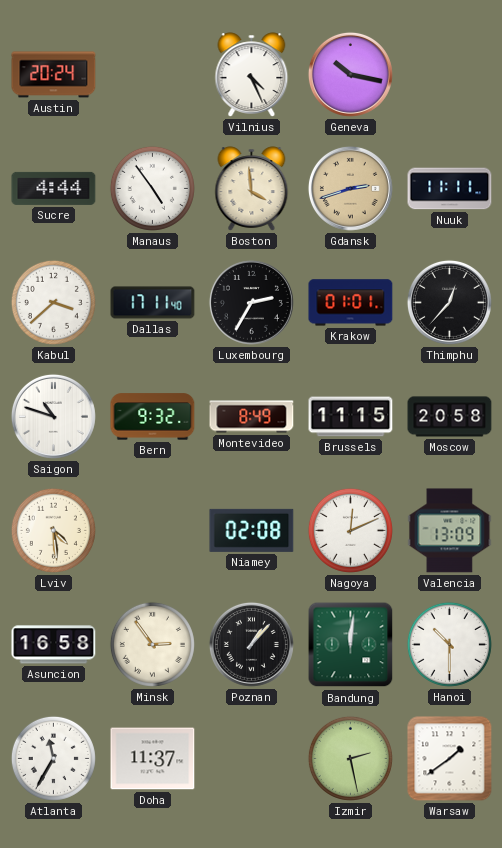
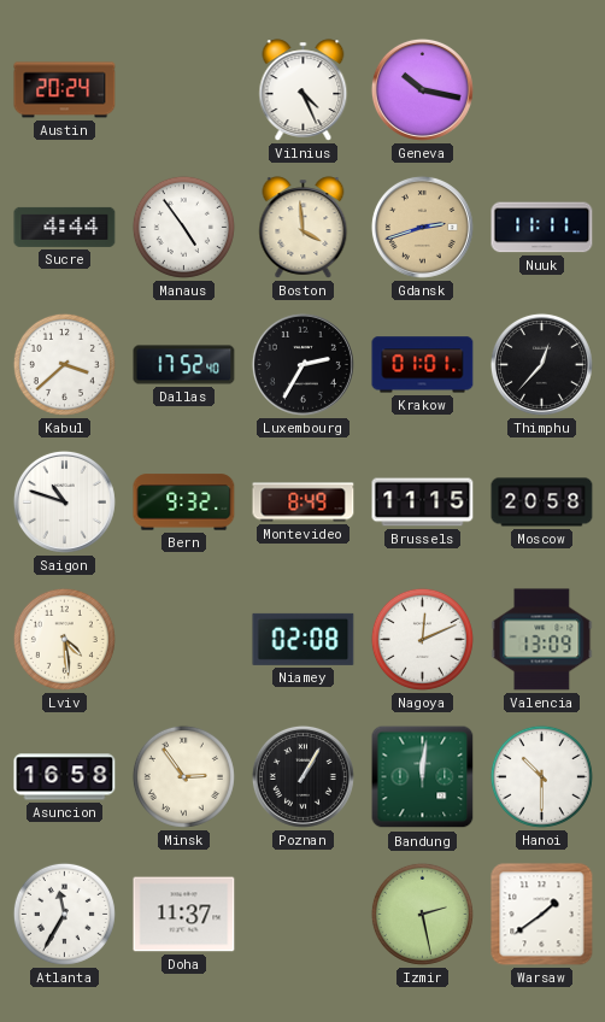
Dallas: 17:11 -> 17:52
Poznan: 1:07 -> 1:05
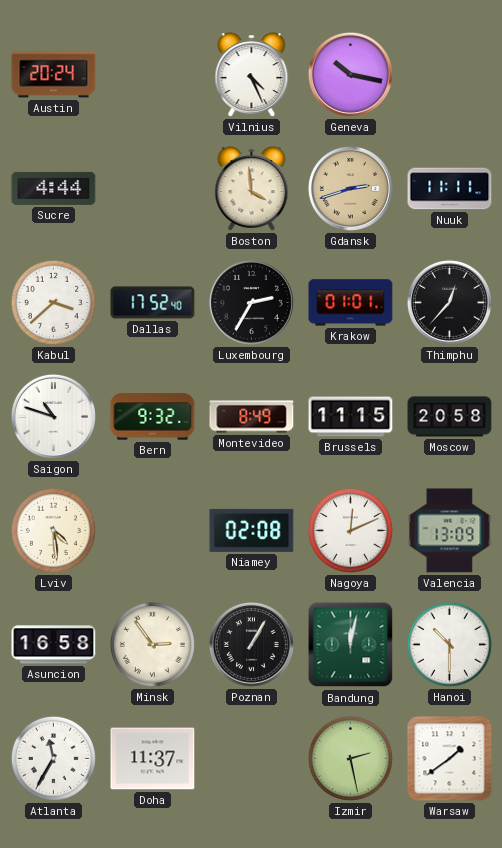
Manaus: 4:54 -> none
Bandung: 12:01 -> 12:02
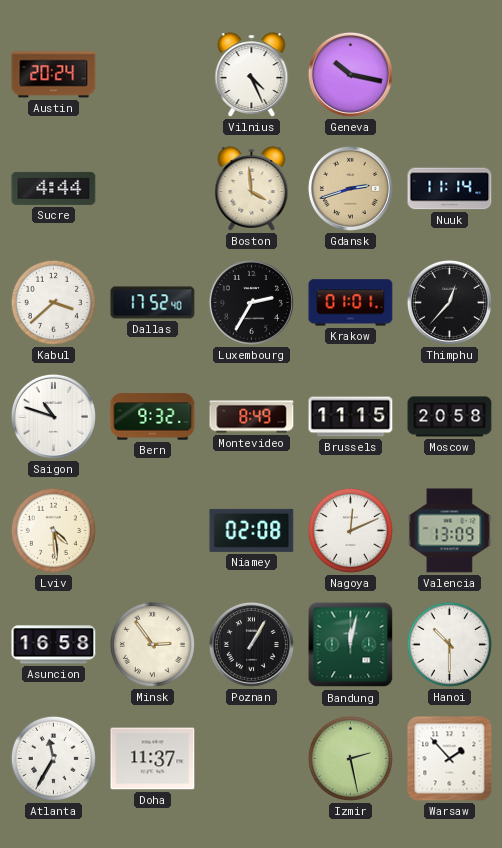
Nuuk: 11:11 -> 11:14
Warsaw: 1:39 -> 1:53
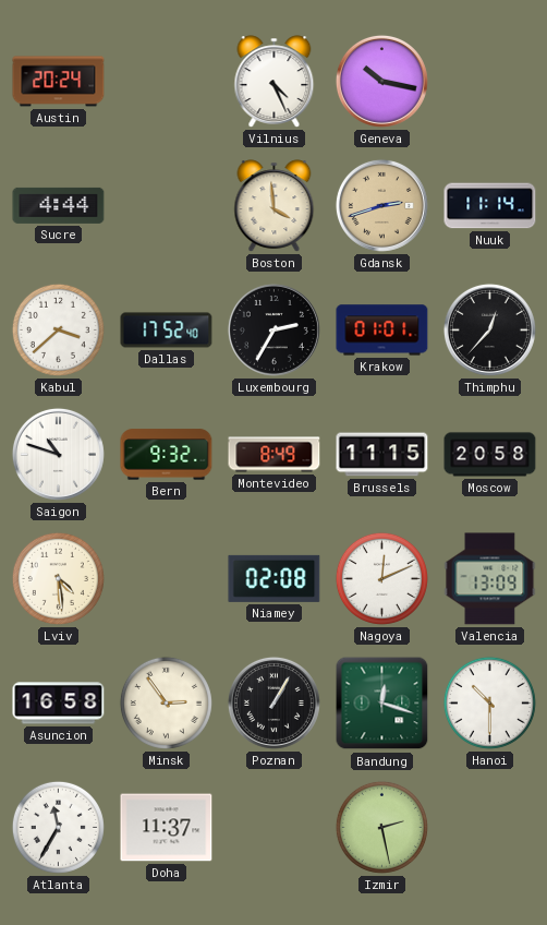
Bandung: 12:02 -> 12:18
Warsaw: 1:53 -> none
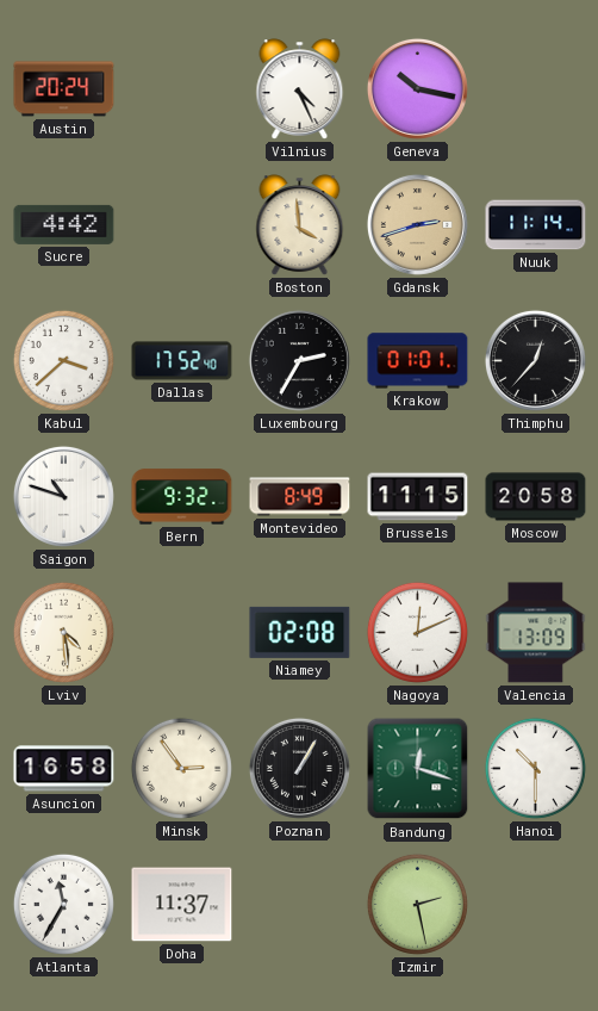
Sucre: 4:44 -> 4:42
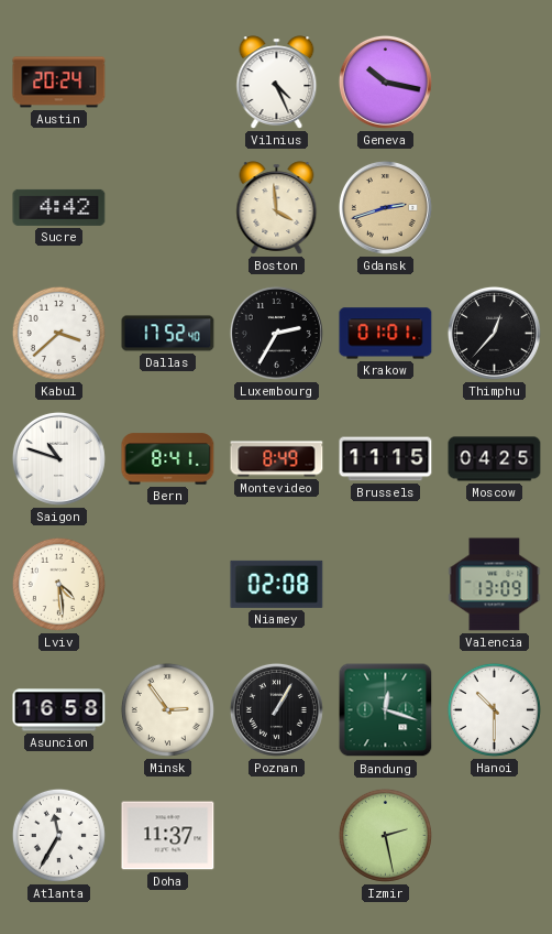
Nuuk: 11:14 -> none
Bern: 9:32 -> 8:41
Moscow: 20:58 -> 04:25
Nagoya: 12:11 -> none
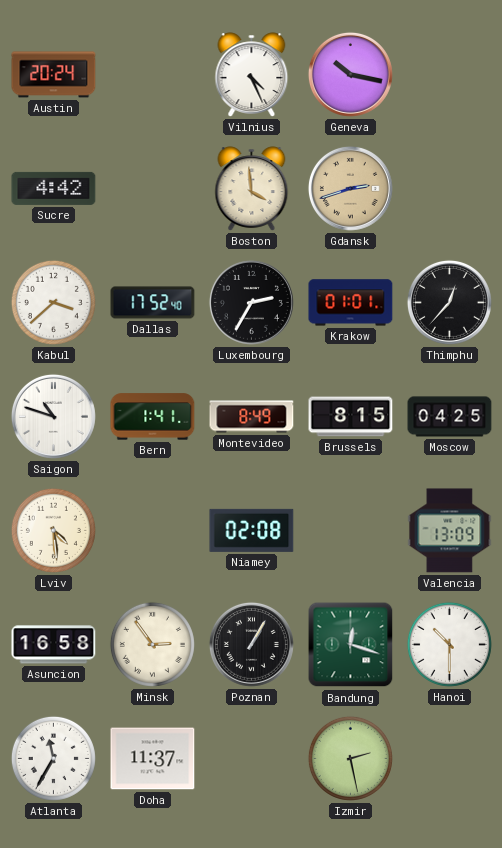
Bern: 8:41 -> 1:41
Brussels: 11:15 -> 8:15
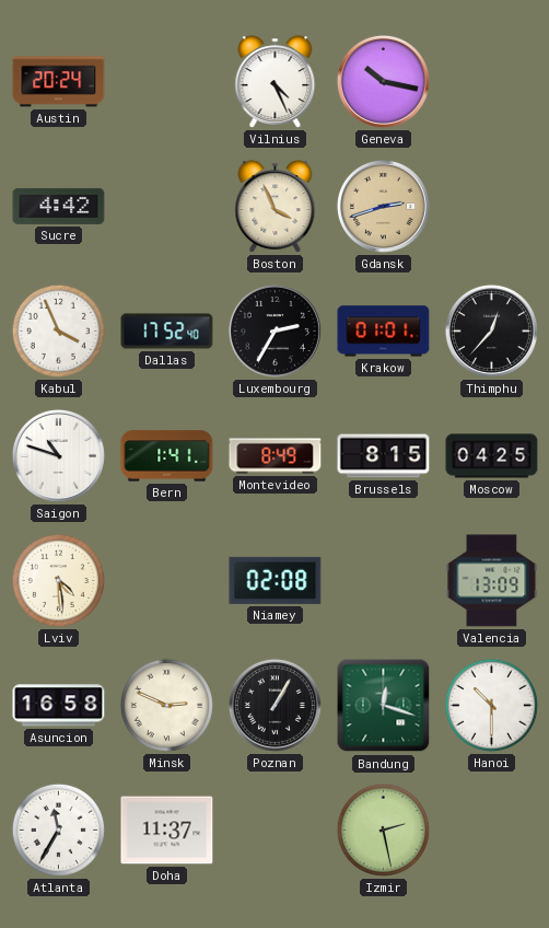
Boston: 3:59 -> 3:56
Kabul: 3:38 -> 3:56
Minsk: 2:54 -> 2:49
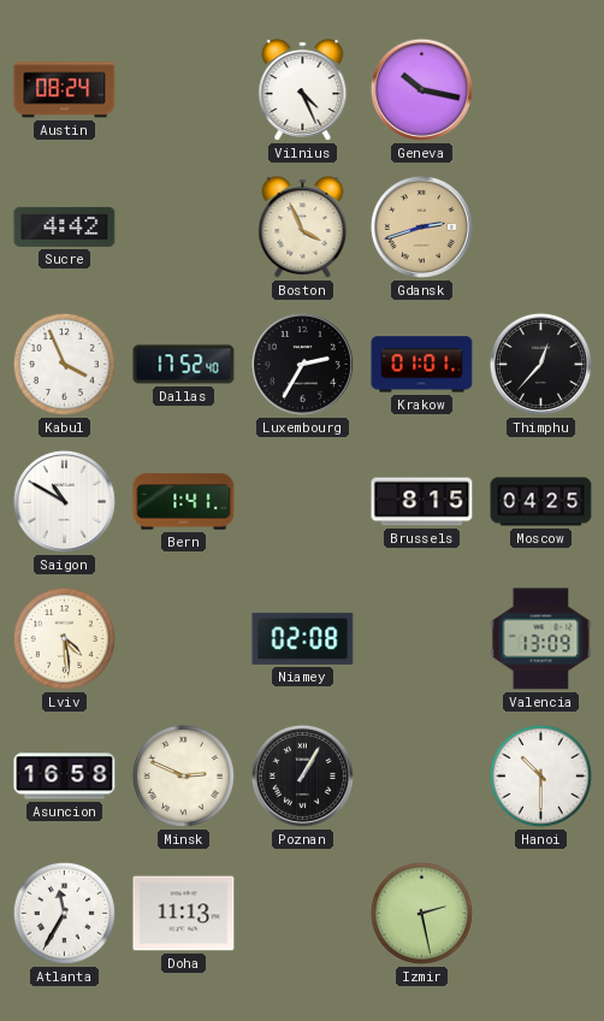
Austin: 20:24 -> 08:24
Saigon: 10:48 -> 10:50
Montevideo: 8:49 -> none
Bandung: 12:18 -> none
Doha: 11:37 -> 11:13
